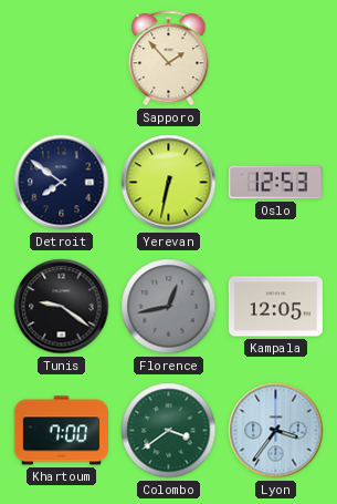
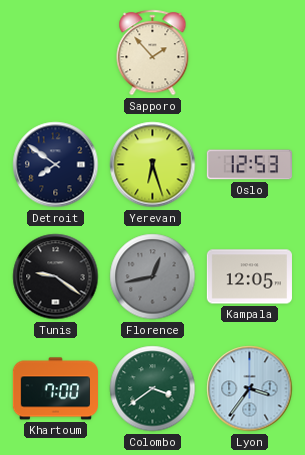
Yerevan: 6:32 -> 6:27
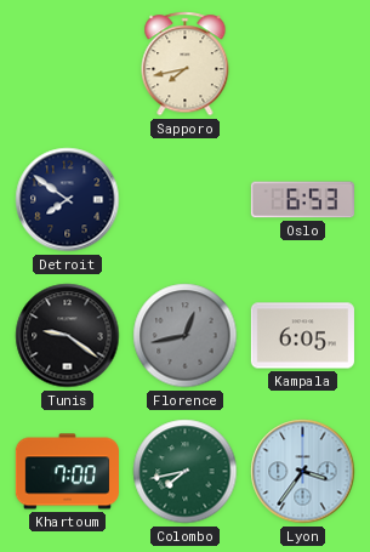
Sapporo: 1:53 -> 7:43
Yerevan: 6:27 -> none
Oslo: 12:53 -> 6:53
Kampala: 12:05 -> 6:05
Colombo: 3:39 -> 7:43
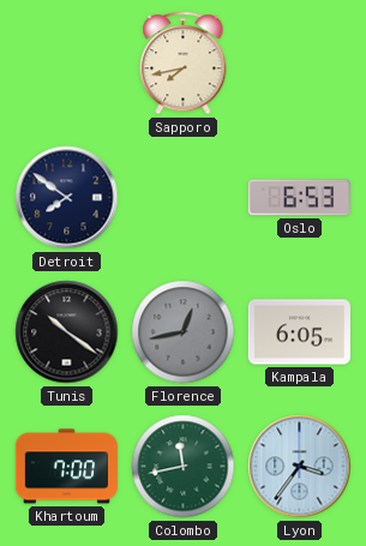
Tunis: 9:21 -> 10:21
Colombo: 7:43 -> 11:43
